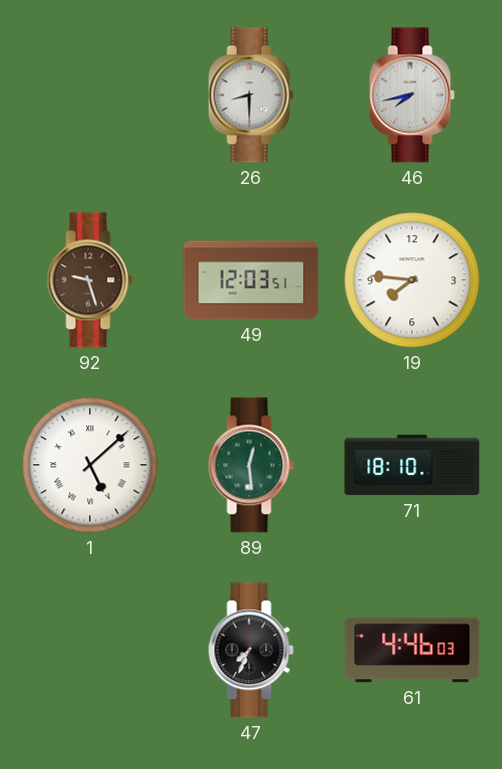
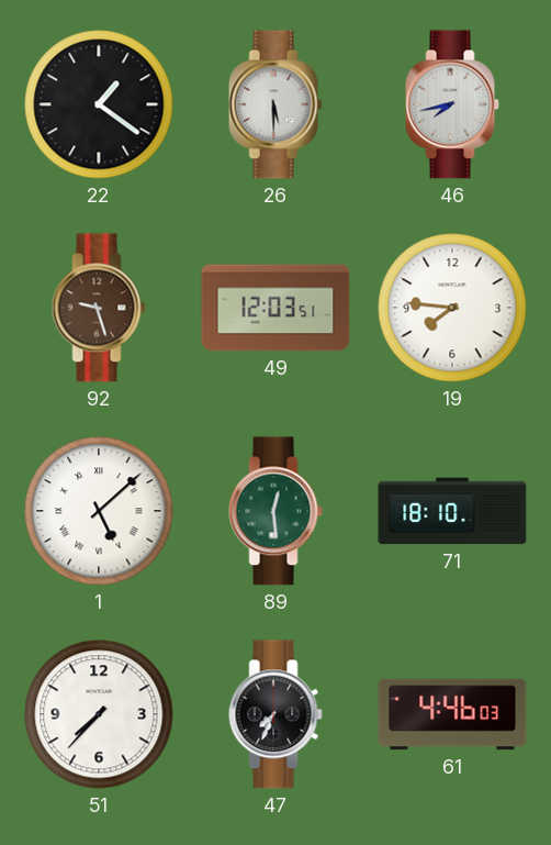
22: none -> 1:21
26: 8:30 -> 5:30
51: none -> 7:37
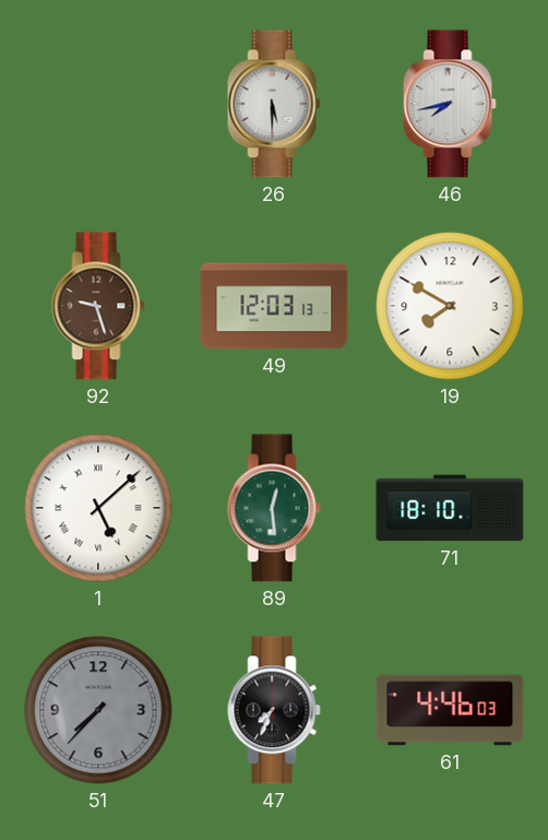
22: 1:21 -> none
49: 12:03:51 -> 12:03:13
19: 7:46 -> 7:50
51 dial: white -> grey
